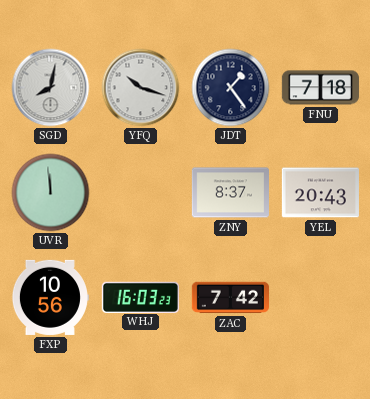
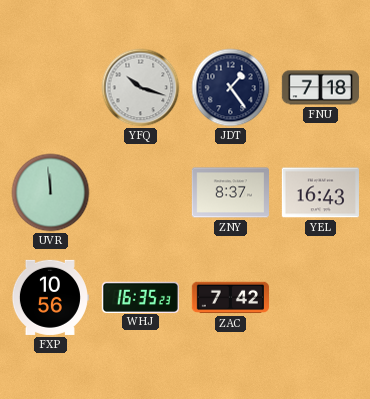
SGD: 8:02 -> none
YEL: 20:43 -> 16:43
WHJ: 16:03 -> 16:35
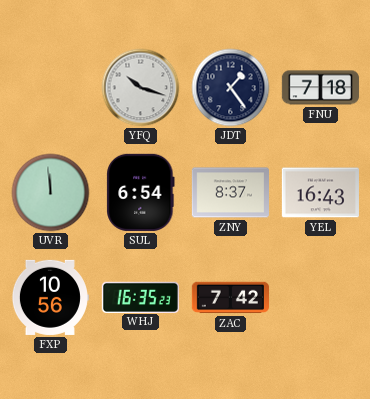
SUL: none -> 6:54
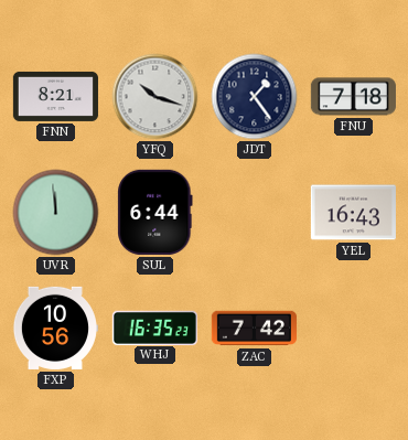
FNN: none -> 8:21
SUL: 6:54 -> 6:44
ZNY: 8:37 -> none
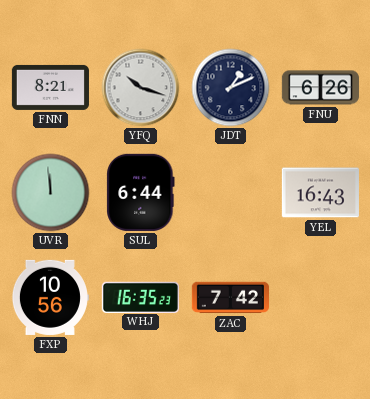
JDT: 1:24 -> 1:11
FNU: 7:18 -> 6:26
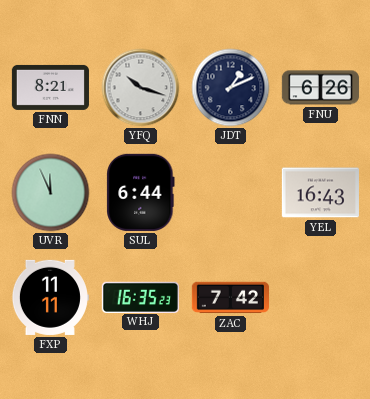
UVR: 11:59 -> 11:56
FXP: 10:56 -> 11:11
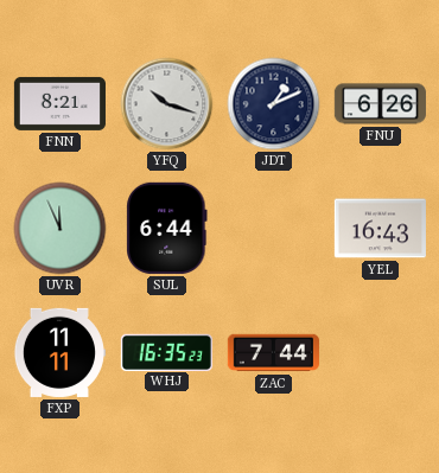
ZAC: 7:42 -> 7:44
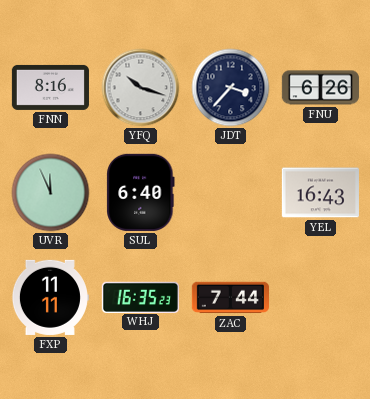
FNN: 8:21 -> 8:16
JDT: 1:11 -> 3:37
SUL: 6:44 -> 6:40
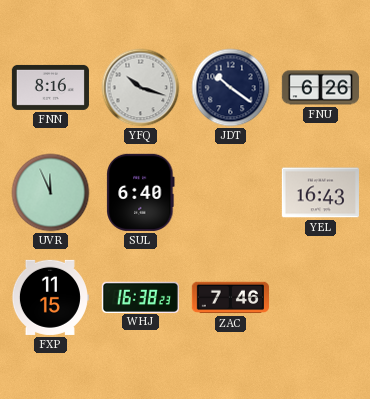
JDT: 3:37 -> 10:21
FXP: 11:11 -> 11:15
WHJ: 16:35 -> 16:38
ZAC: 7:44 -> 7:46
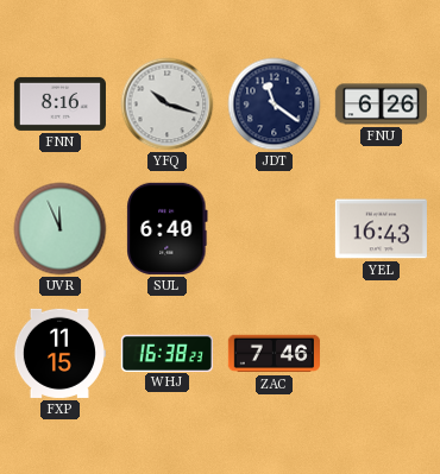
JDT: 10:21 -> 11:21
